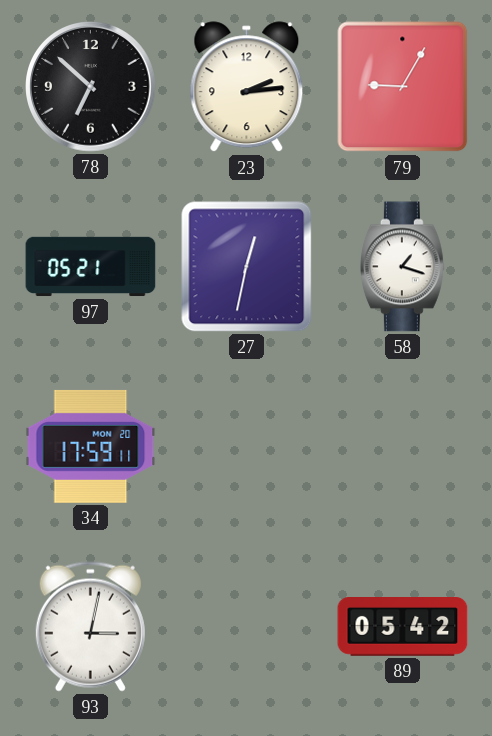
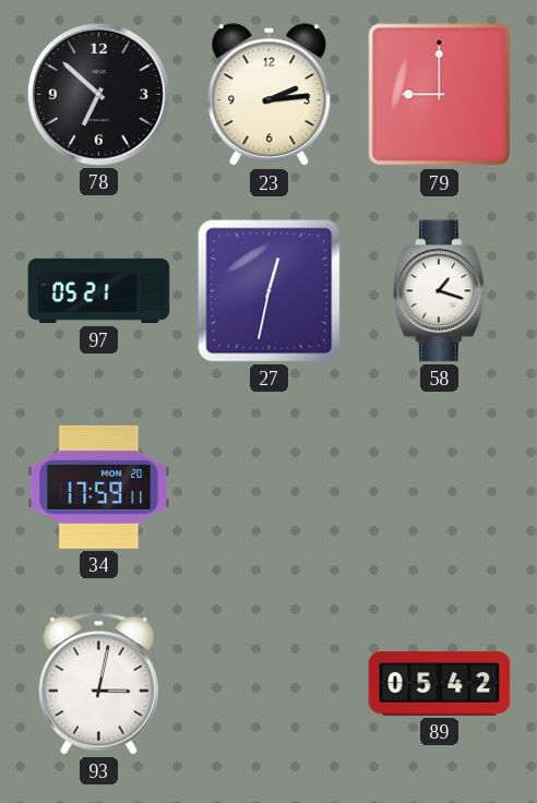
79: 9:05 -> 9:00
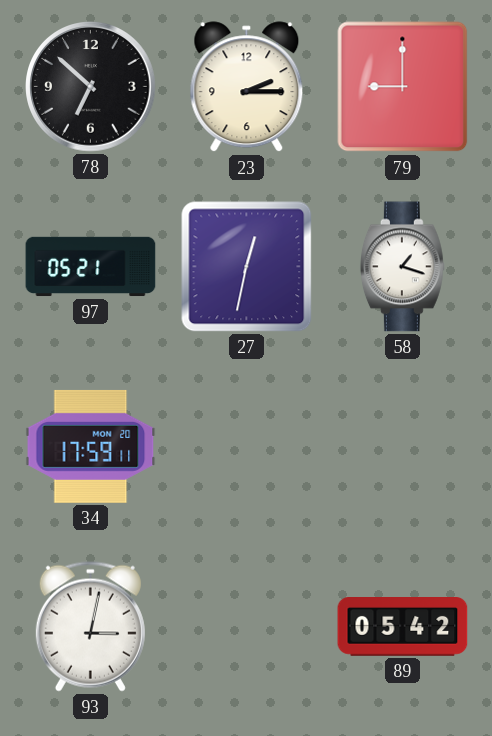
23: 2:14 -> 2:15
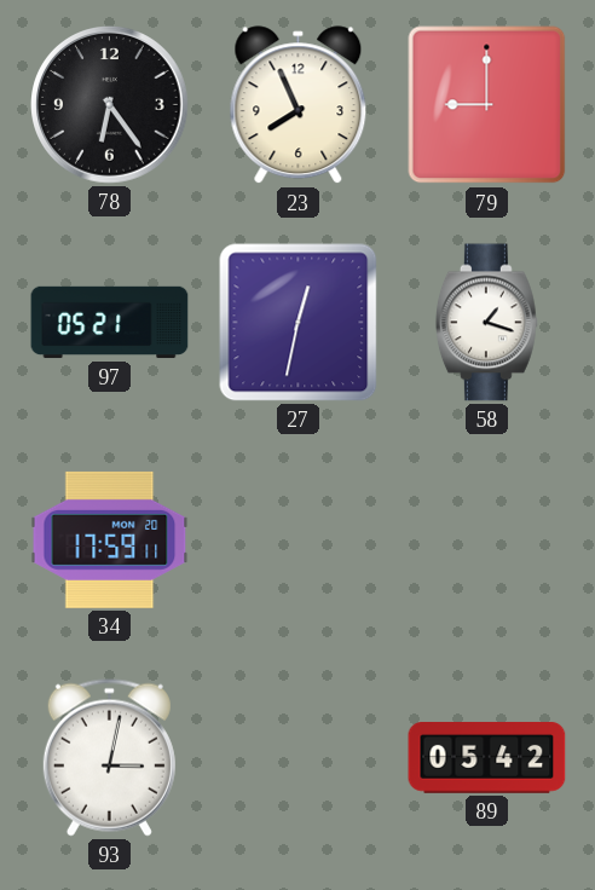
78: 6:52 -> 6:24
23: 2:15 -> 7:56
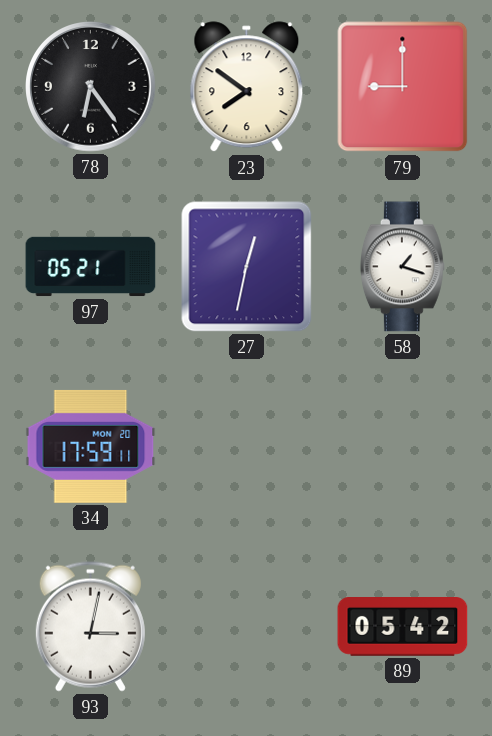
23: 7:56 -> 7:51
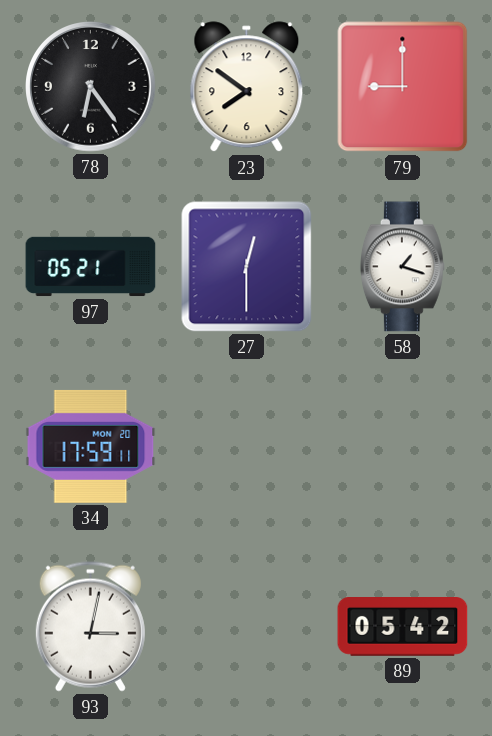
27: 12:32 -> 12:30
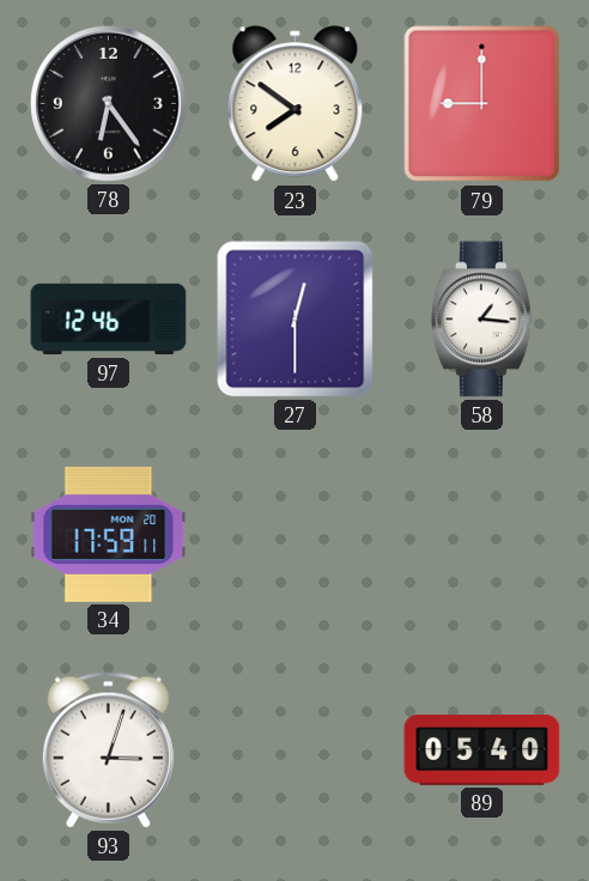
97: 05:21 -> 12:46
58: 1:18 -> 1:16
93: 3:02 -> 3:03
89: 05:42 -> 05:40
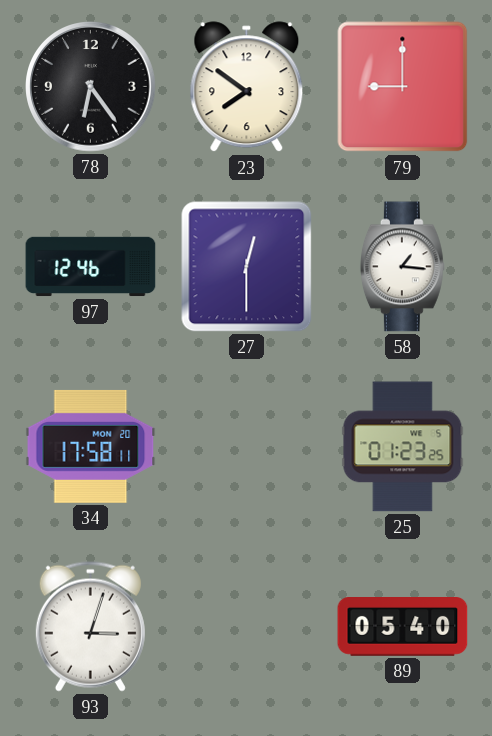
34: 17:59 -> 17:58
25: none -> 01:23
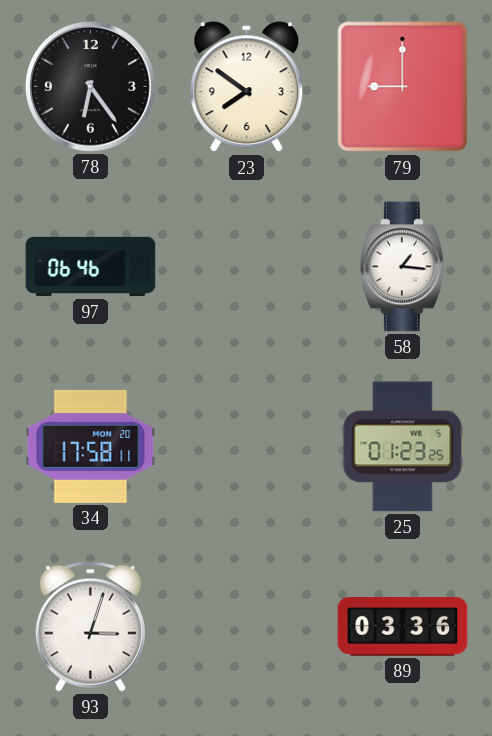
97: 12:46 -> 06:46
27: 12:30 -> none
89: 05:40 -> 03:36
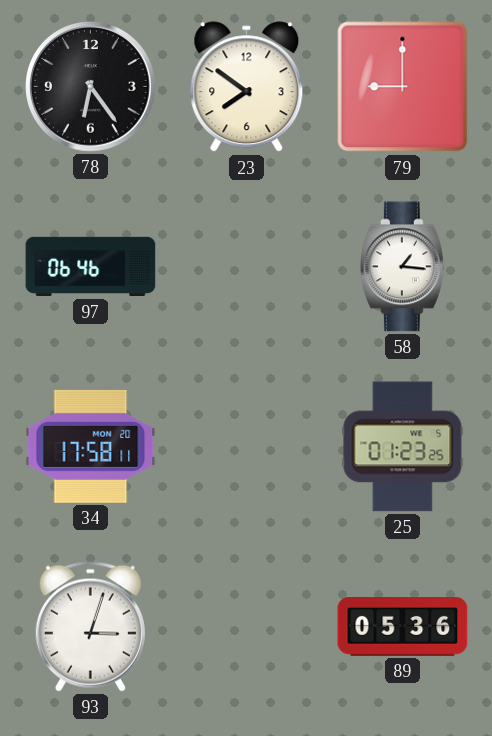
89: 03:36 -> 05:36
